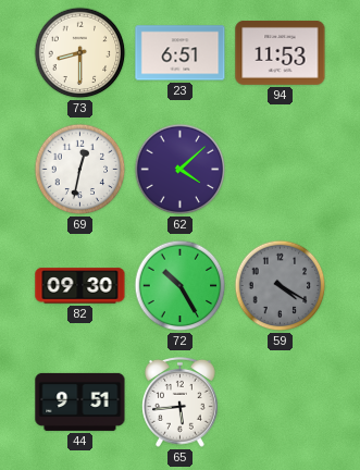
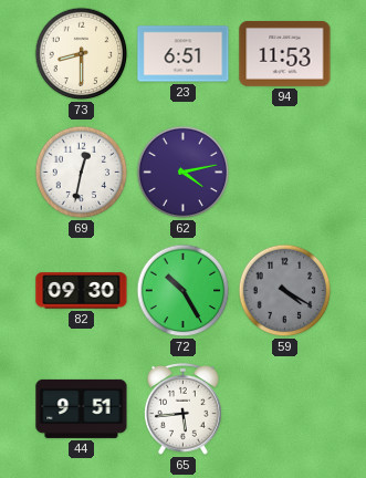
62: 4:08 -> 4:13
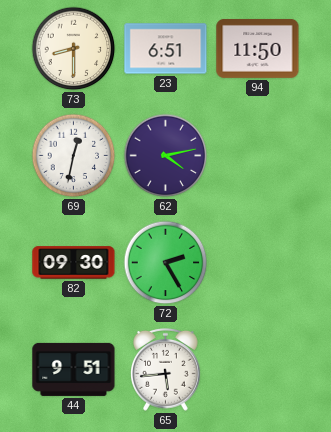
94: 11:53 -> 11:50
72: 10:25 -> 2:25
59: 4:20 -> none
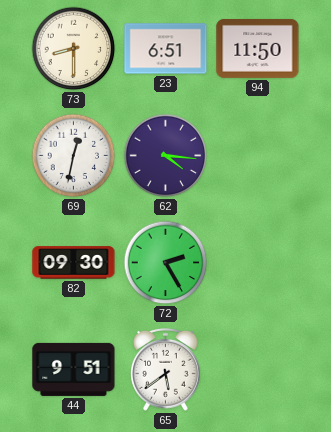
62: 4:13 -> 4:16
65: 5:44 -> 5:39
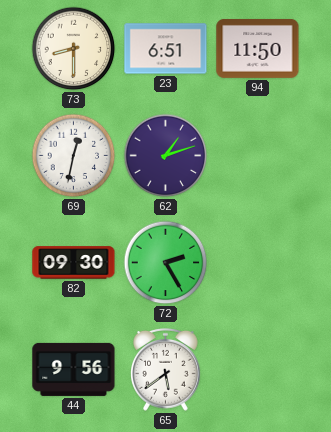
62: 4:16 -> 1:12
44: 9:51 -> 9:56
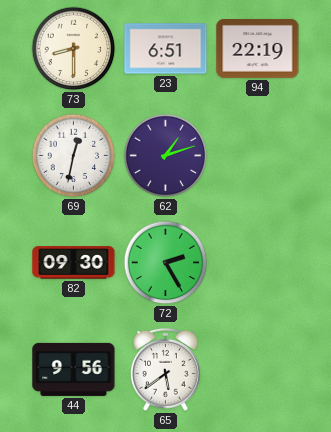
94: 11:50 -> 22:19
